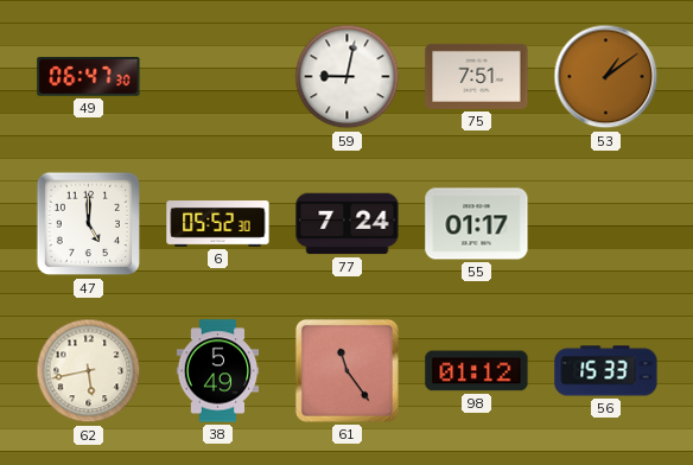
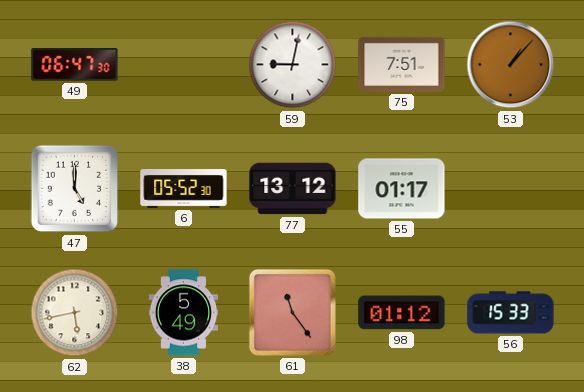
53: 1:09 -> 1:07
77: 7:24 -> 13:12
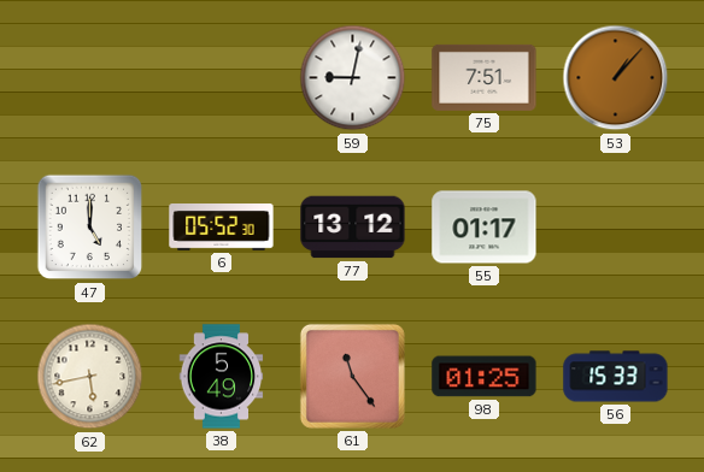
49: 06:47 -> none
98: 01:12 -> 01:25
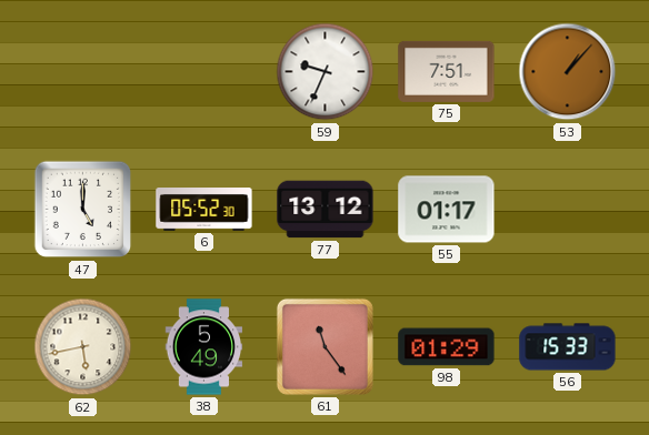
59: 9:02 -> 9:34
98: 01:25 -> 01:29
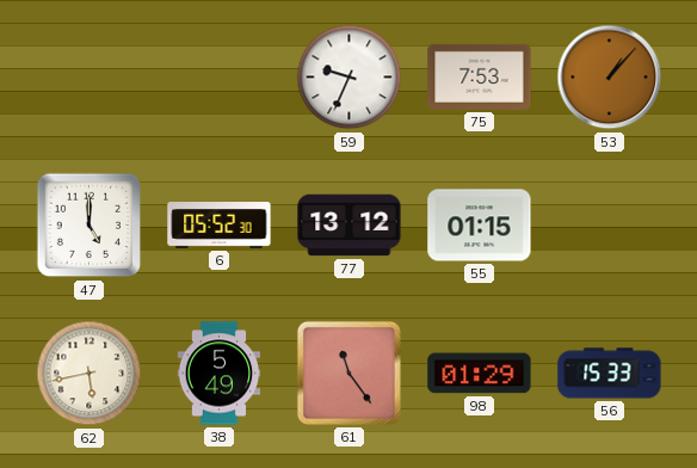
75: 7:51 -> 7:53
55: 01:17 -> 01:15
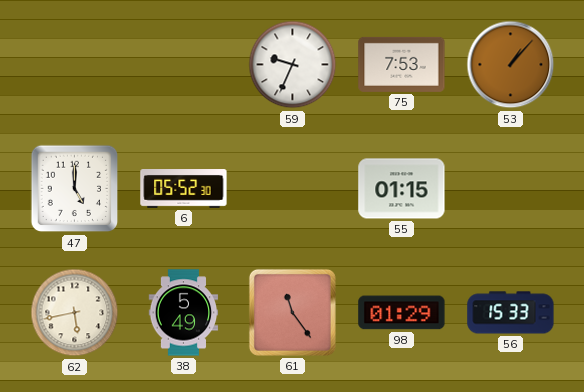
77: 13:12 -> none
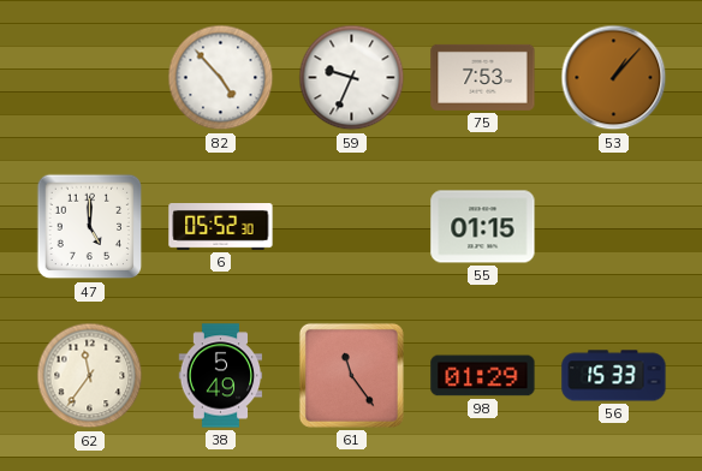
82: none -> 4:53
62: 5:43 -> 11:36
